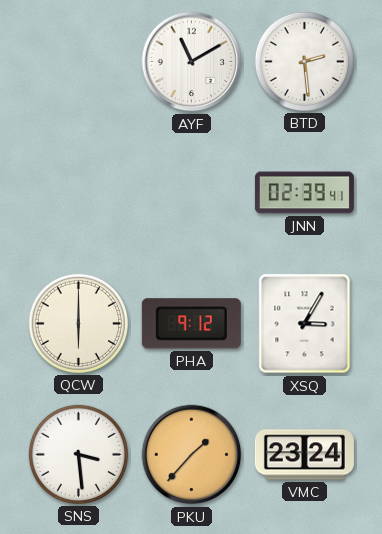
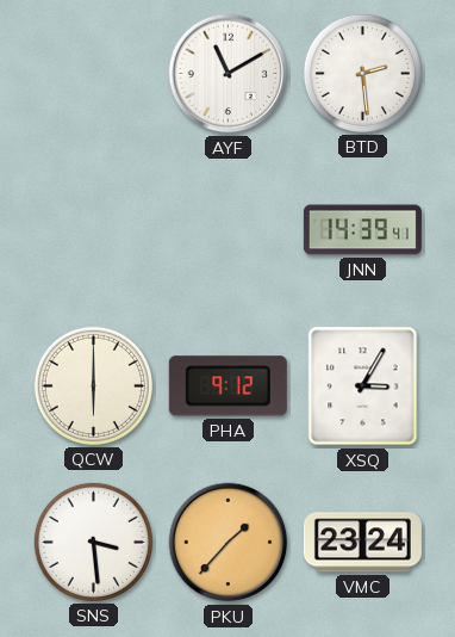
JNN: 02:39 -> 14:39
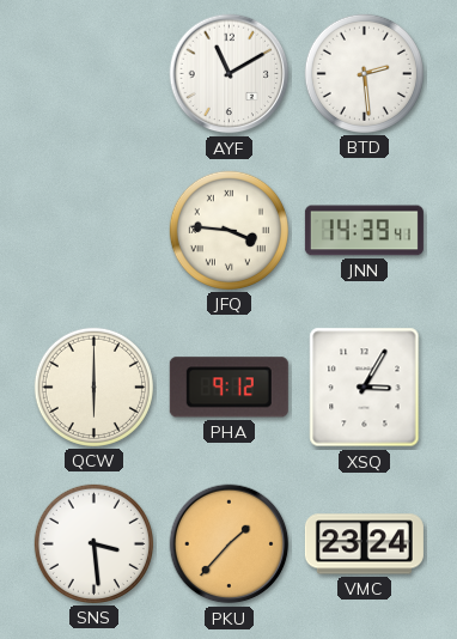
JFQ: none -> 3:46
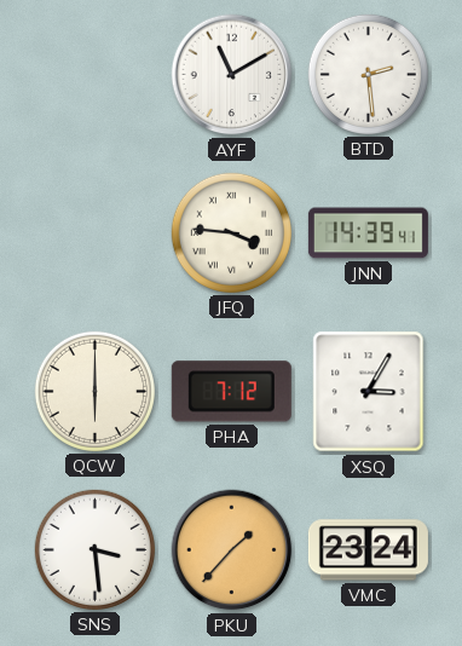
PHA: 9:12 -> 7:12
